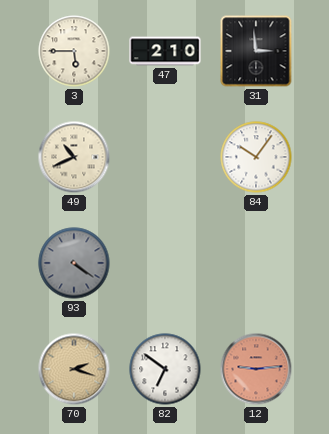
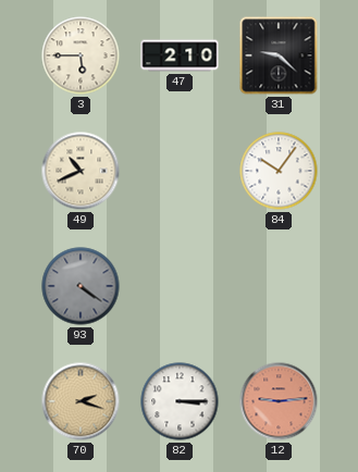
31: 2:59 -> 9:22
82: 6:51 -> 3:15
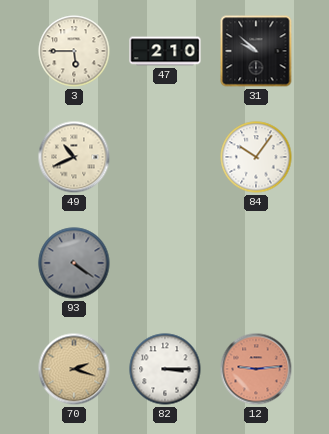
31: 9:22 -> 9:52
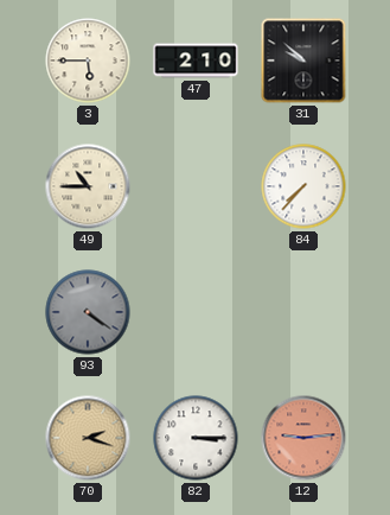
49: 10:41 -> 10:45
84: 10:06 -> 7:37
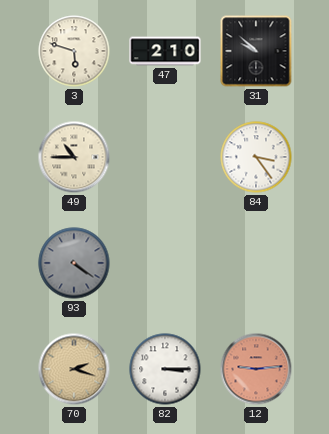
3: 5:45 -> 5:48
84: 7:37 -> 3:24
